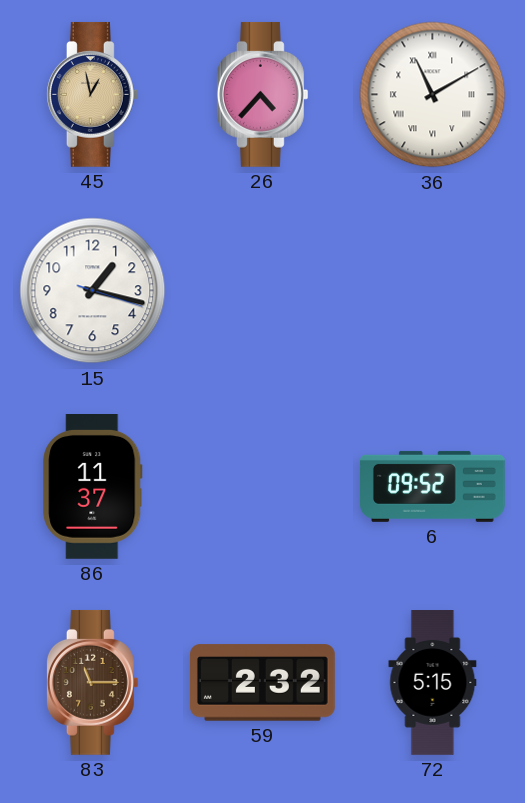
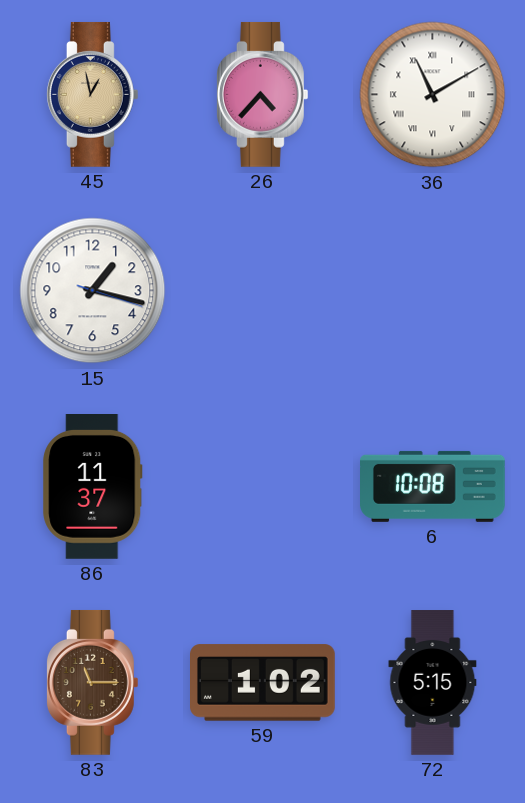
6: 09:52 -> 10:08
59: 2:32 -> 1:02
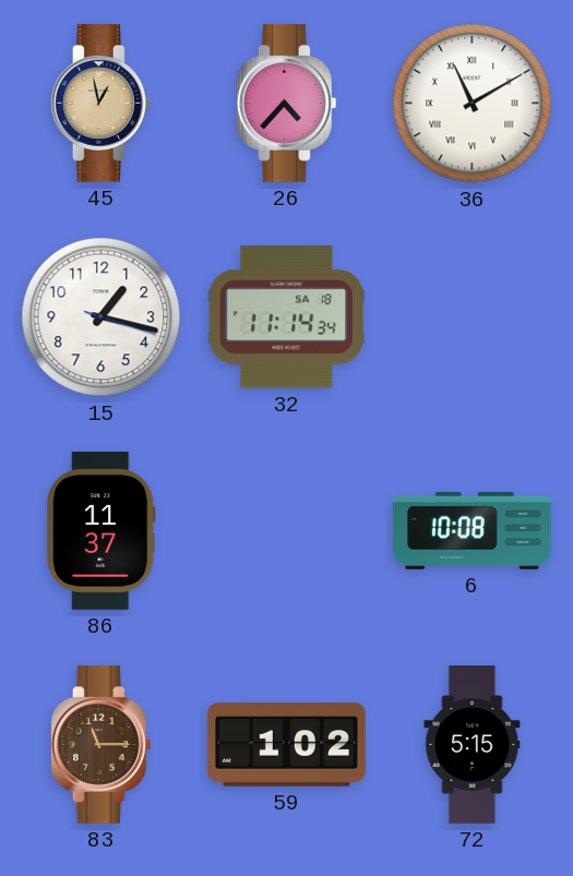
32: none -> 11:14
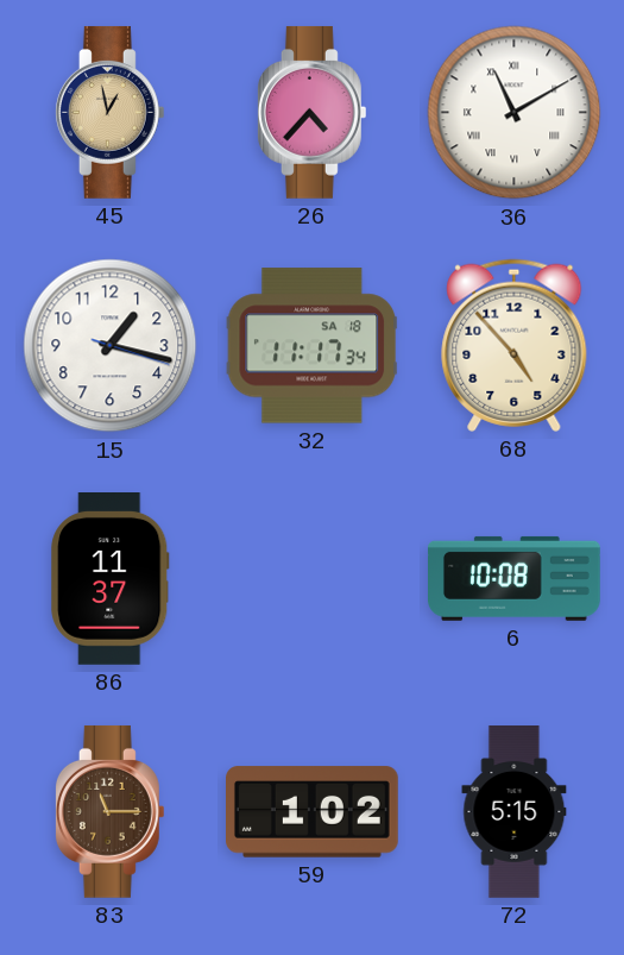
32: 11:14 -> 11:17
68: none -> 4:53
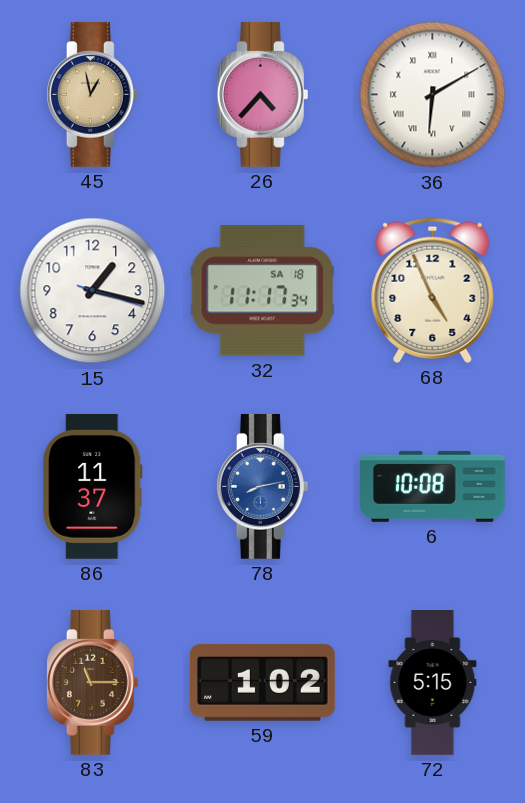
36: 11:10 -> 6:10
68: 4:53 -> 4:56
78: none -> 8:13
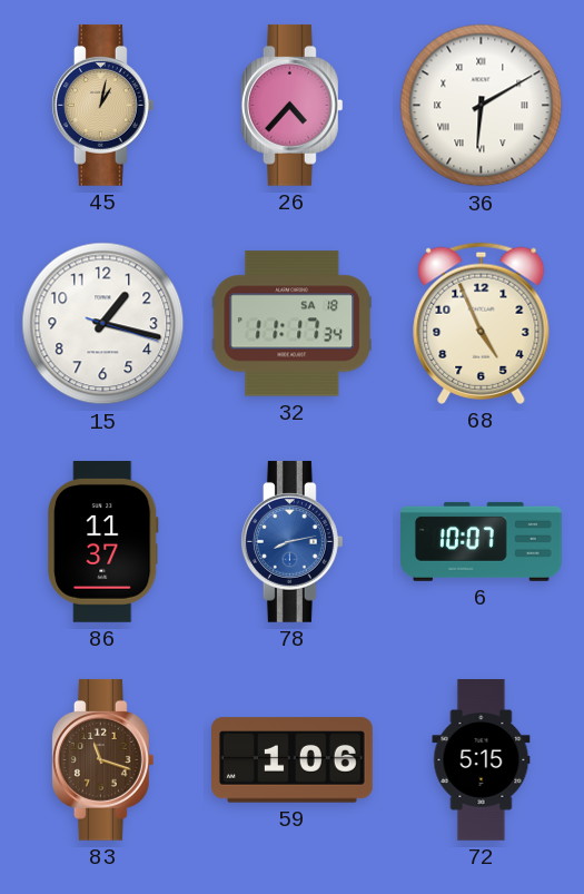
45: 12:58 -> 1:02
6: 10:08 -> 10:07
83: 11:15 -> 11:18
59: 1:02 -> 1:06
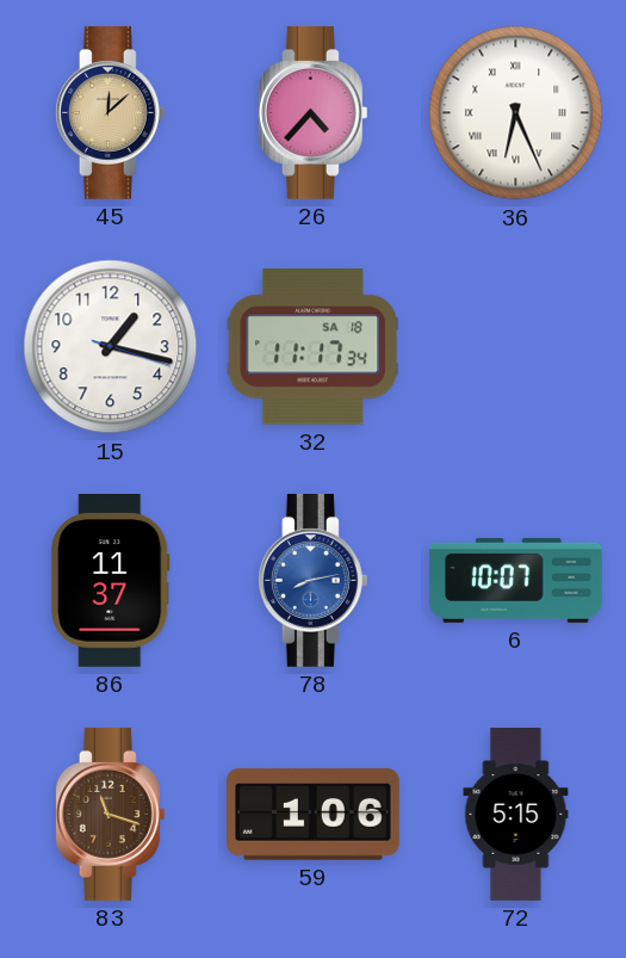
45: 1:02 -> 12:08
36: 6:10 -> 6:26
68: 4:56 -> none
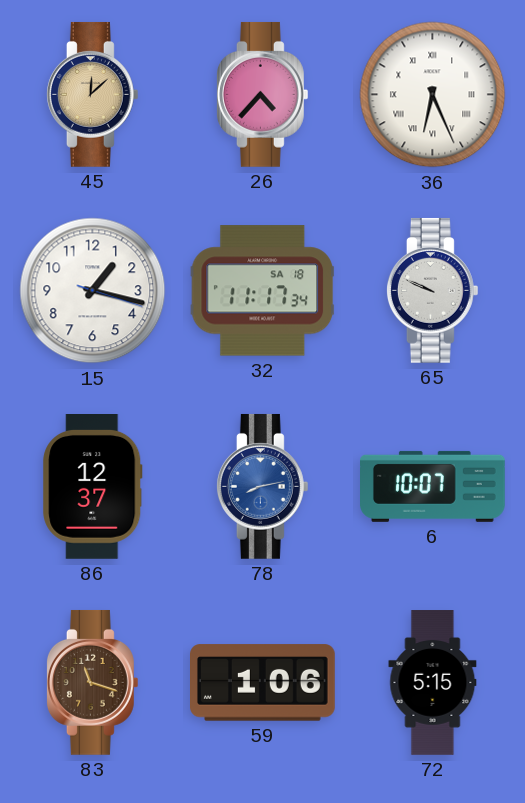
65: none -> 9:49
86: 11:37 -> 12:37
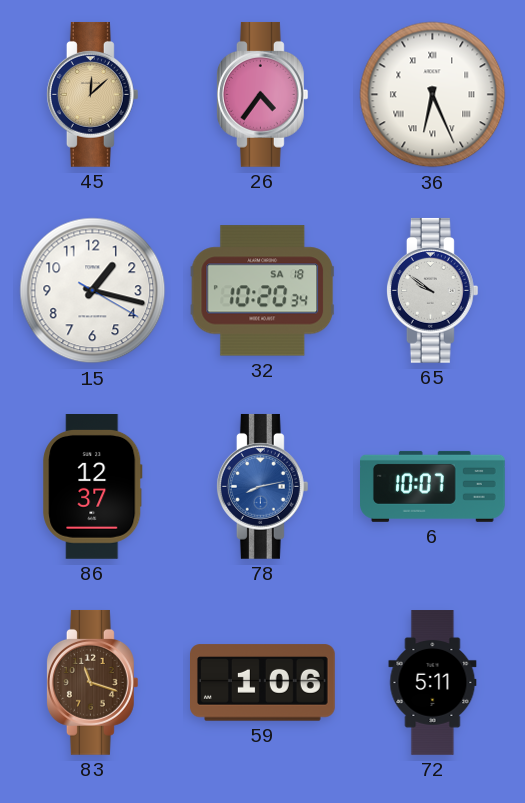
26: 4:37 -> 4:36
15: 1:17:18 -> 1:17:20
32: 11:17 -> 10:20
65: 9:49 -> 9:51
72: 5:15 -> 5:11
